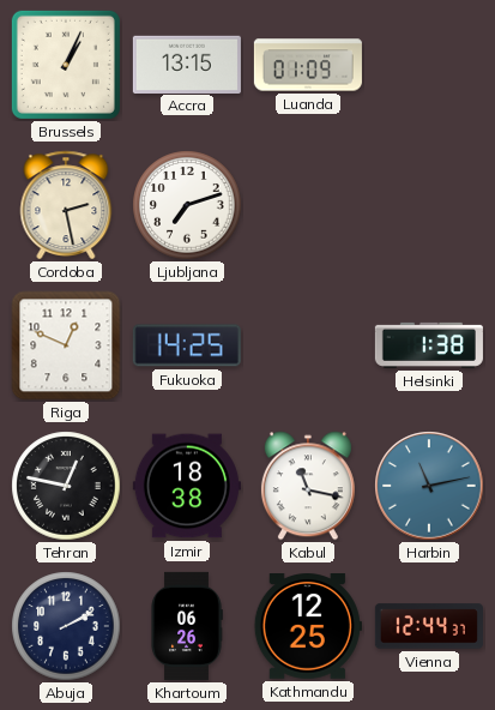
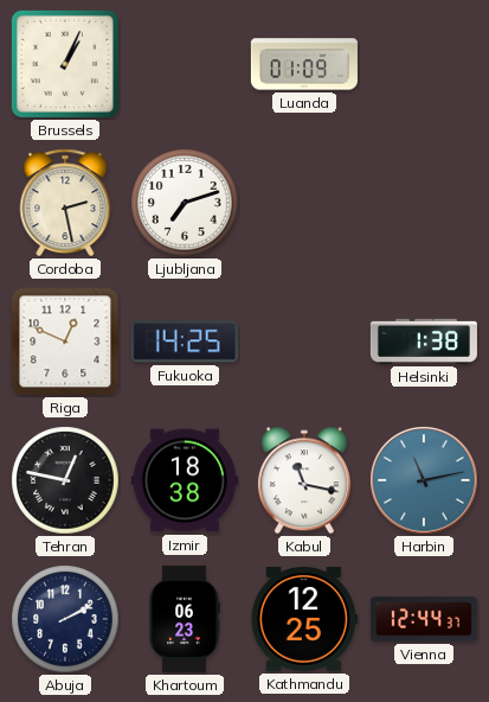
Accra: 13:15 -> none
Khartoum: 06:26 -> 06:23
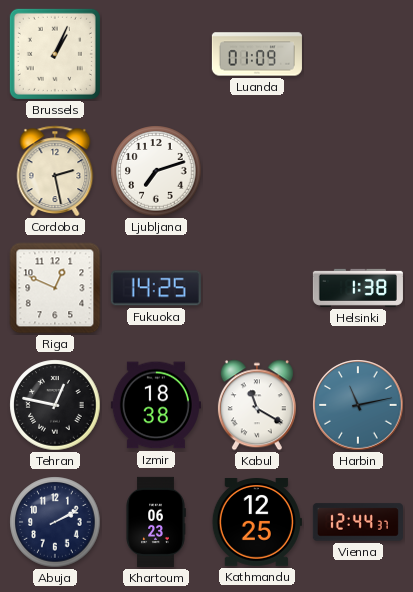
Kabul: 11:17 -> 11:20
